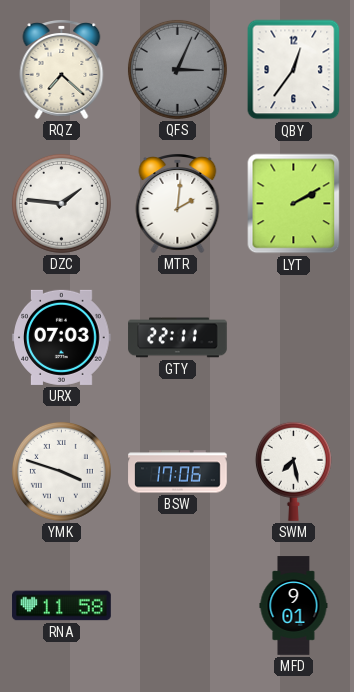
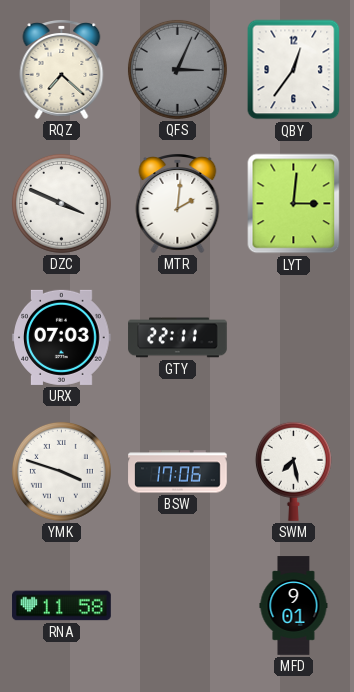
DZC: 1:46 -> 3:49
LYT: 2:10 -> 3:01
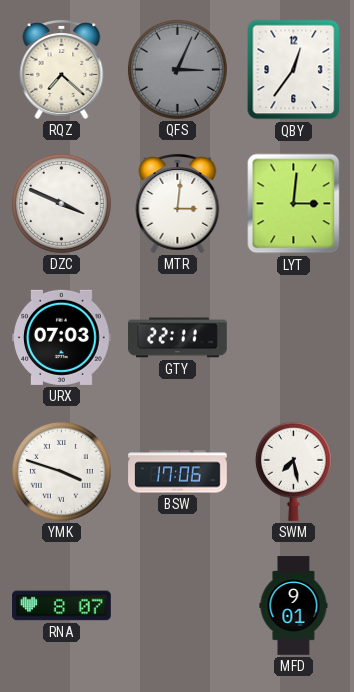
MTR: 2:01 -> 3:01
RNA: 11:58 -> 8:07
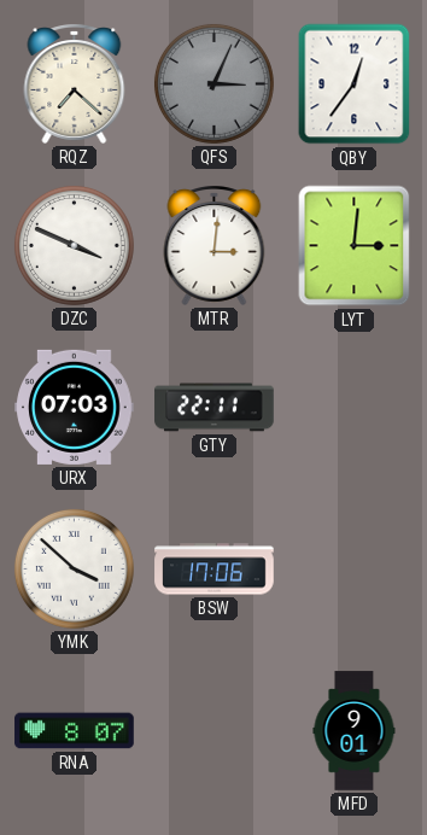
YMK: 3:48 -> 3:52
SWM: 7:28 -> none
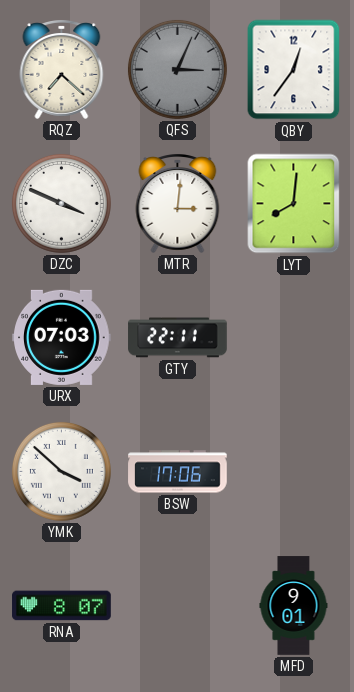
LYT: 3:01 -> 8:01
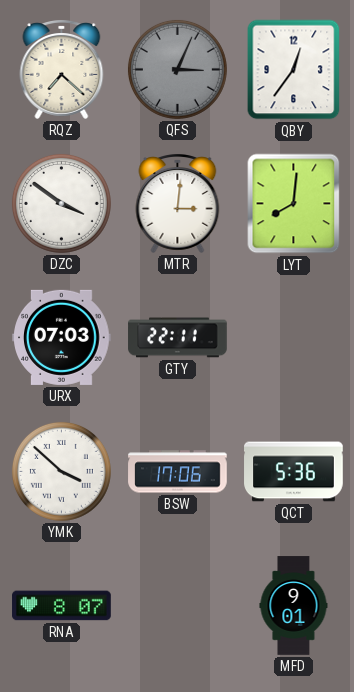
DZC: 3:49 -> 3:51
QCT: none -> 5:36
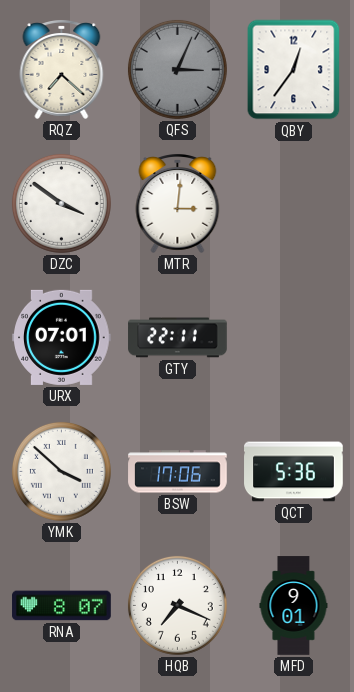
LYT: 8:01 -> none
URX: 07:03 -> 07:01
HQB: none -> 7:19
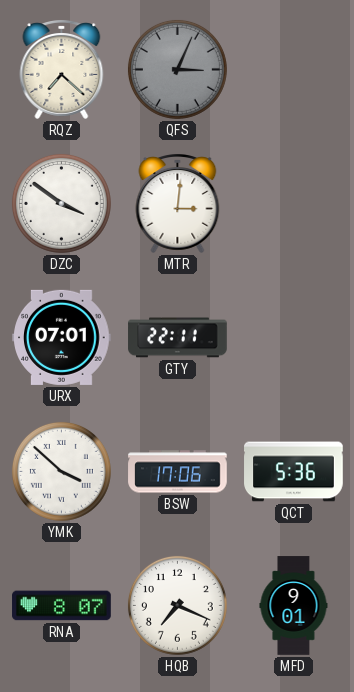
QBY: 12:36 -> none
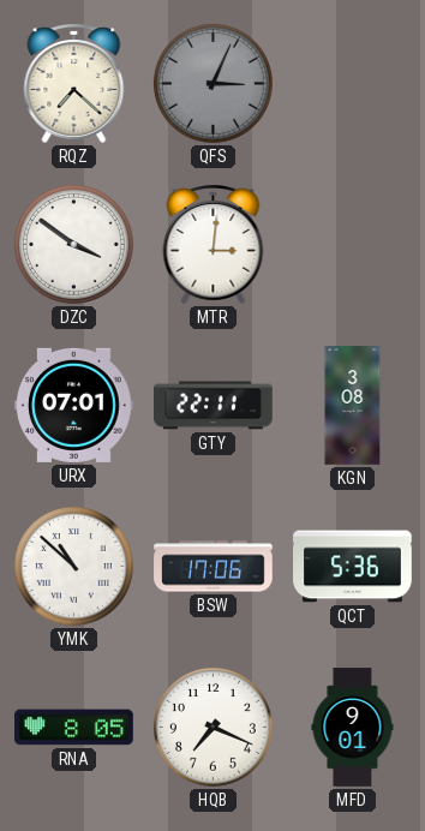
KGN: none -> 3:08
YMK: 3:52 -> 10:52
RNA: 8:07 -> 8:05
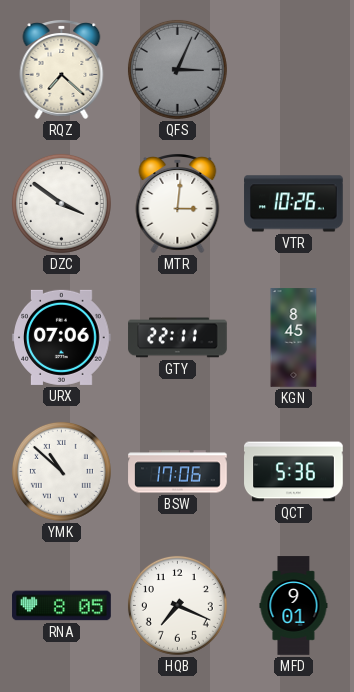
VTR: none -> 10:26
URX: 07:01 -> 07:06
KGN: 3:08 -> 8:45
